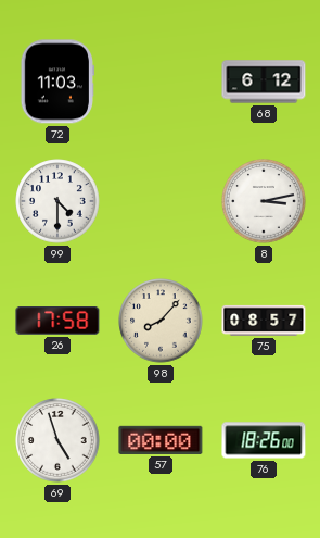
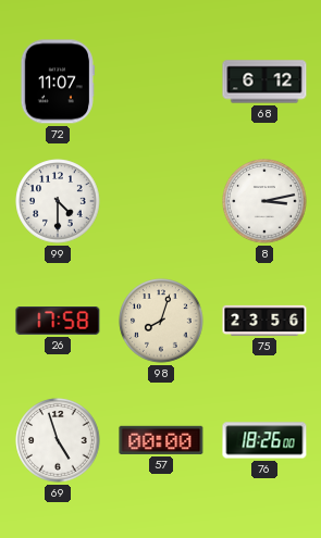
72: 11:03 -> 11:07
98: 8:07 -> 8:03
75: 08:57 -> 23:56
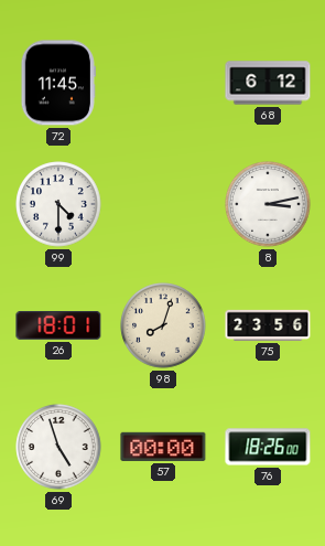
72: 11:07 -> 11:45
26: 17:58 -> 18:01
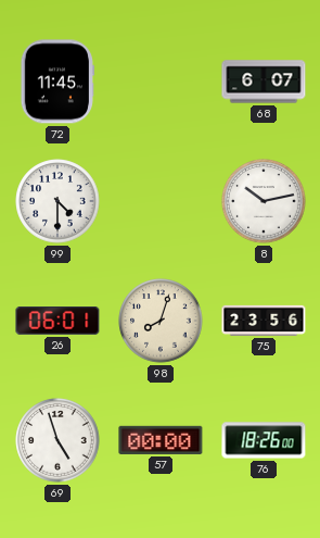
68: 6:12 -> 6:07
8: 3:13 -> 10:13
26: 18:01 -> 06:01
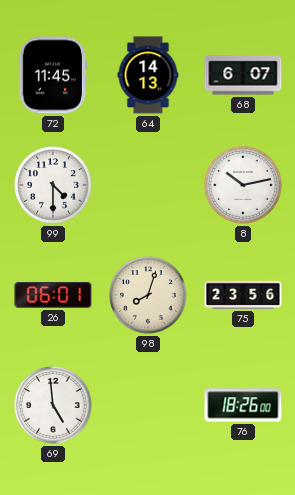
64: none -> 14:13
69: 4:57 -> 4:59
57: 00:00 -> none
